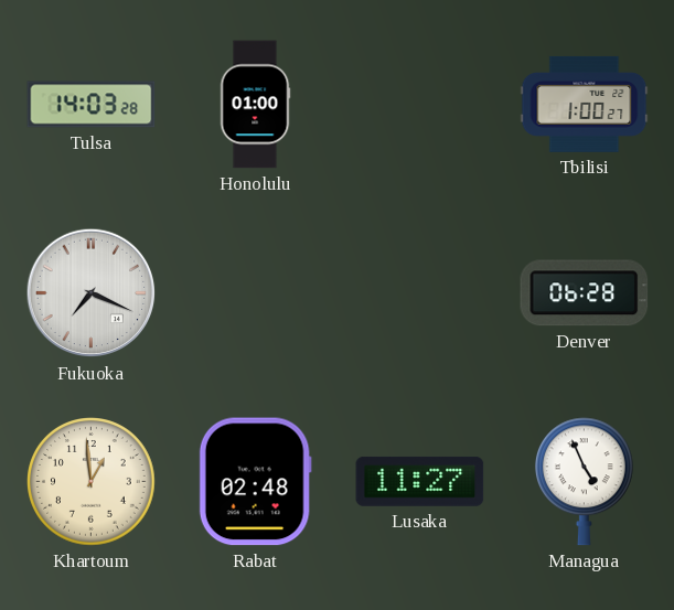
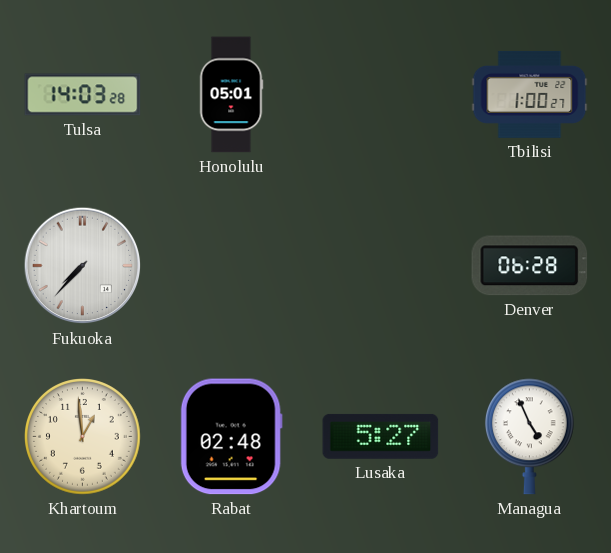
Honolulu: 01:00 -> 05:01
Fukuoka: 7:19 -> 7:37
Lusaka: 11:27 -> 5:27
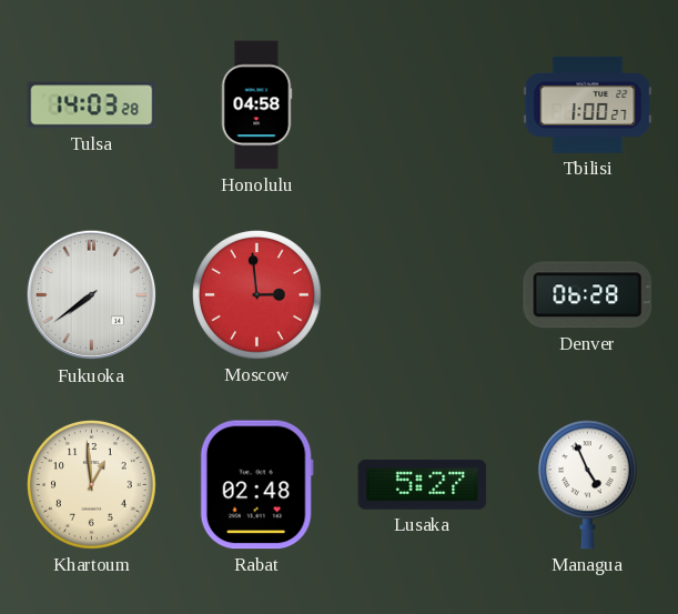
Honolulu: 05:01 -> 04:58
Fukuoka: 7:37 -> 7:39
Moscow: none -> 2:59
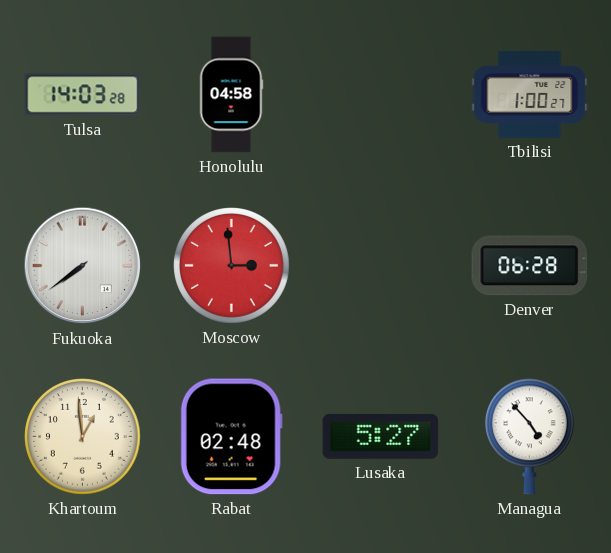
Managua: 4:56 -> 4:53
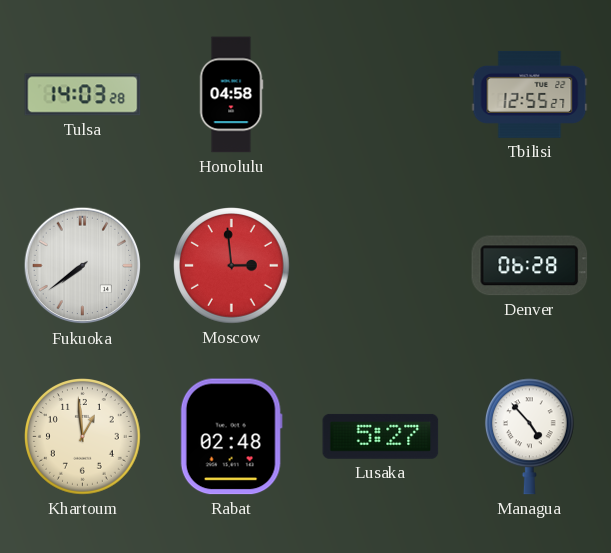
Tbilisi: 1:00 -> 12:55
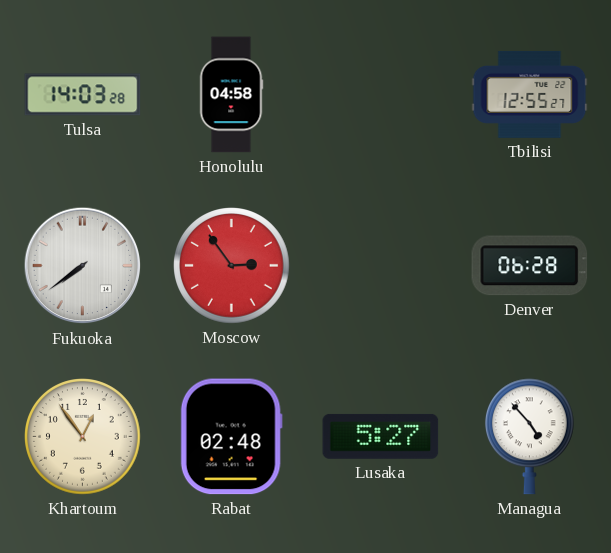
Moscow: 2:59 -> 2:54
Khartoum: 12:59 -> 12:54
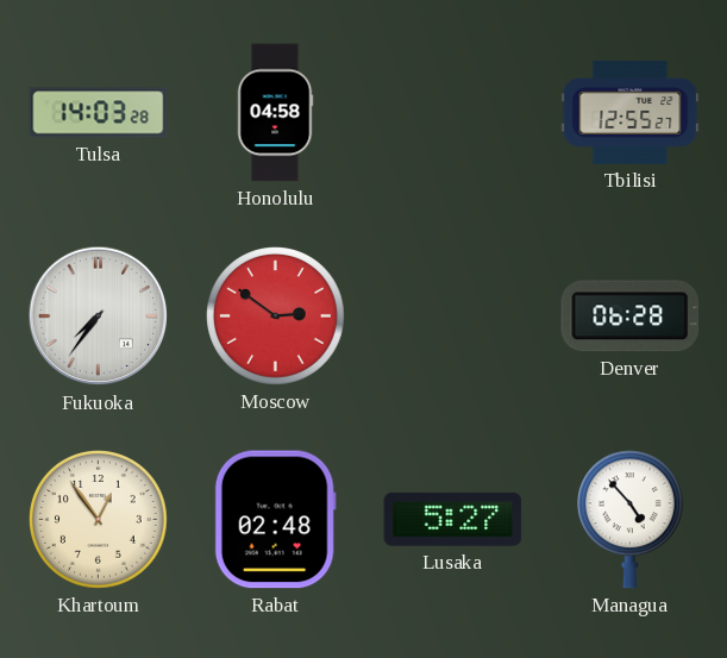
Fukuoka: 7:39 -> 7:36
Moscow: 2:54 -> 2:51
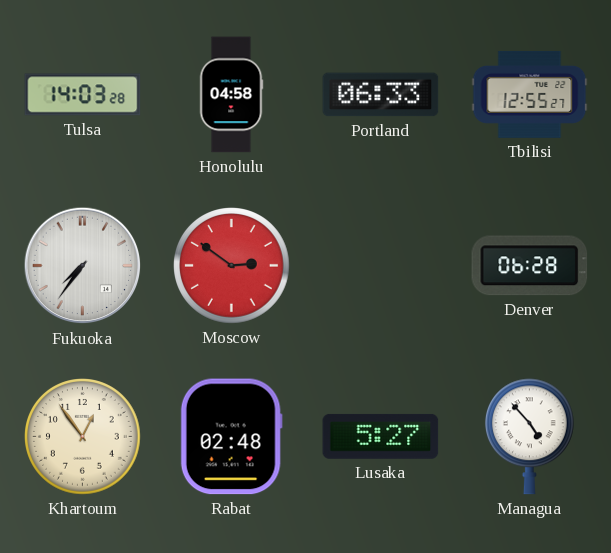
Portland: none -> 06:33
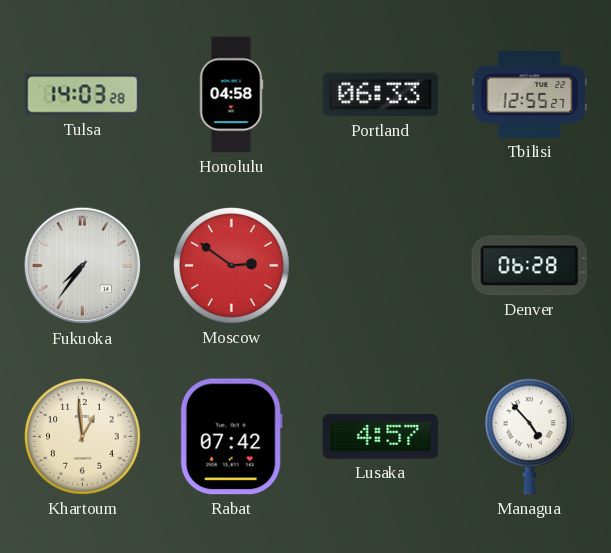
Khartoum: 12:54 -> 12:59
Rabat: 02:48 -> 07:42
Lusaka: 5:27 -> 4:57
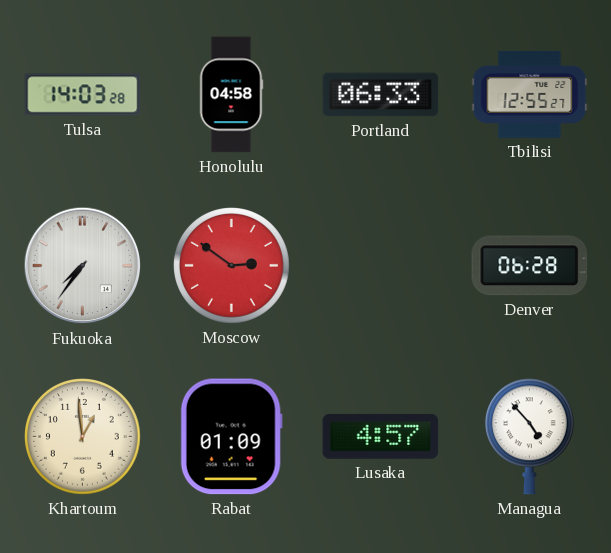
Rabat: 07:42 -> 01:09
